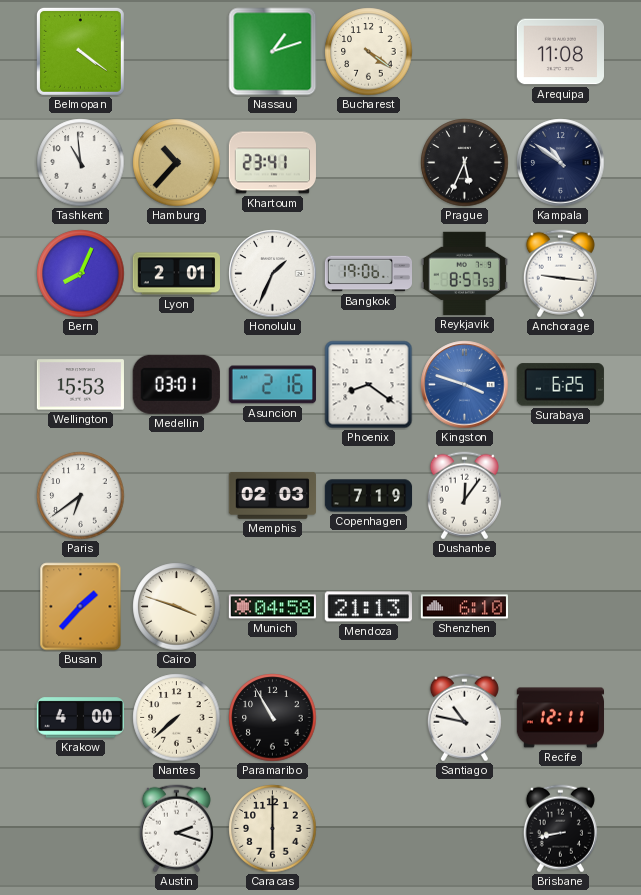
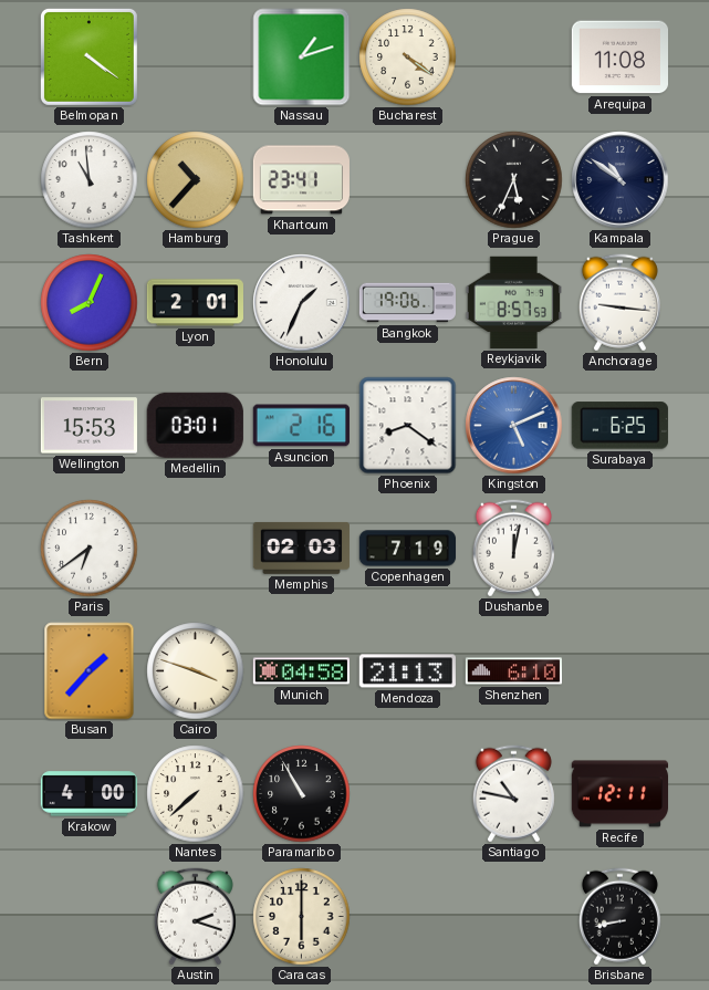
Kingston: 3:48 -> 5:11
Dushanbe: 12:06 -> 12:02
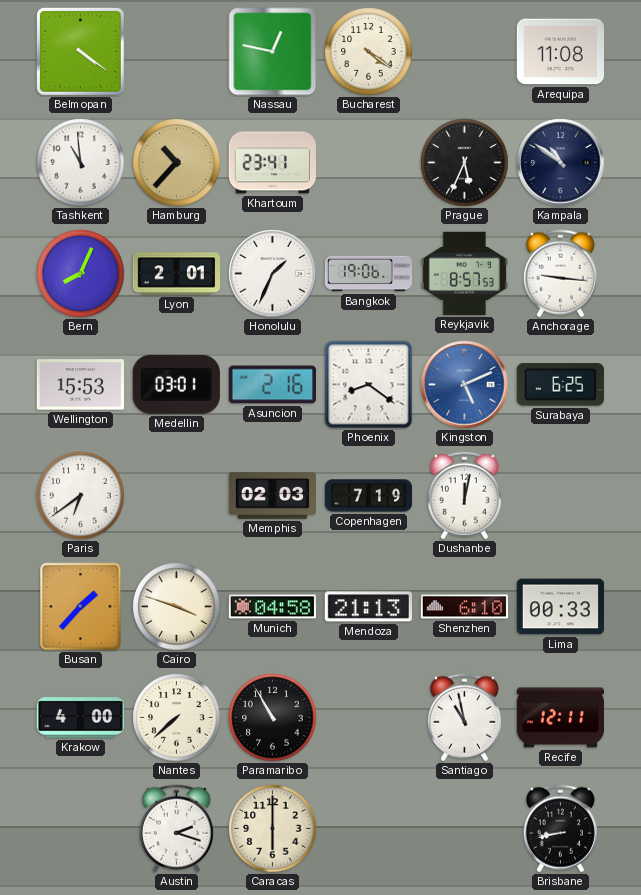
Nassau: 1:12 -> 12:47
Lima: none -> 00:33
Santiago: 10:47 -> 10:58
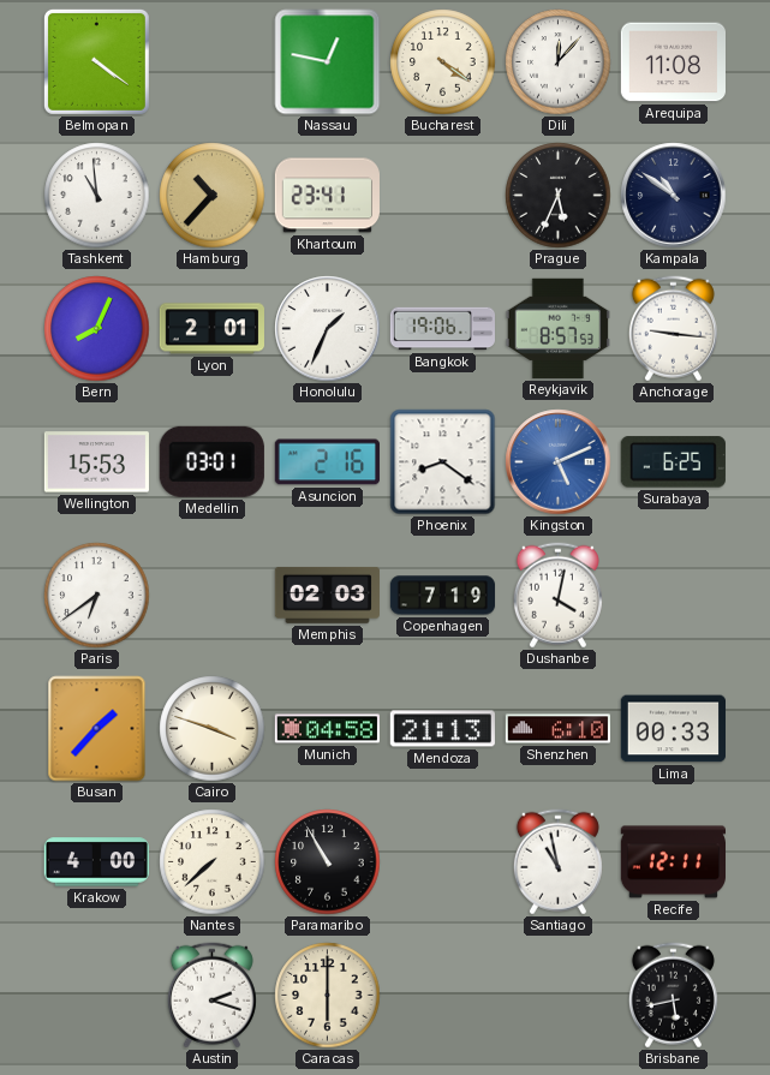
Dili: none -> 12:07
Dushanbe: 12:02 -> 4:02
Brisbane: 8:43 -> 5:43
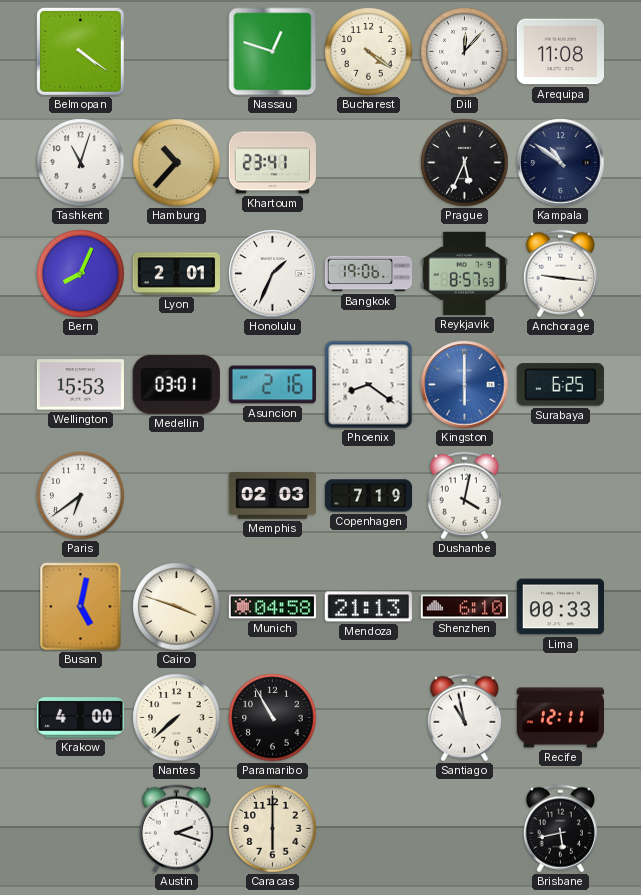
Nassau: 12:47 -> 12:48
Tashkent: 10:59 -> 11:03
Kingston: 5:11 -> 6:00
Busan: 1:37 -> 5:02
